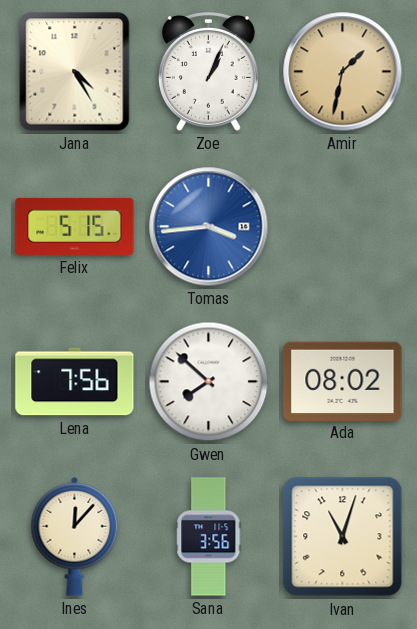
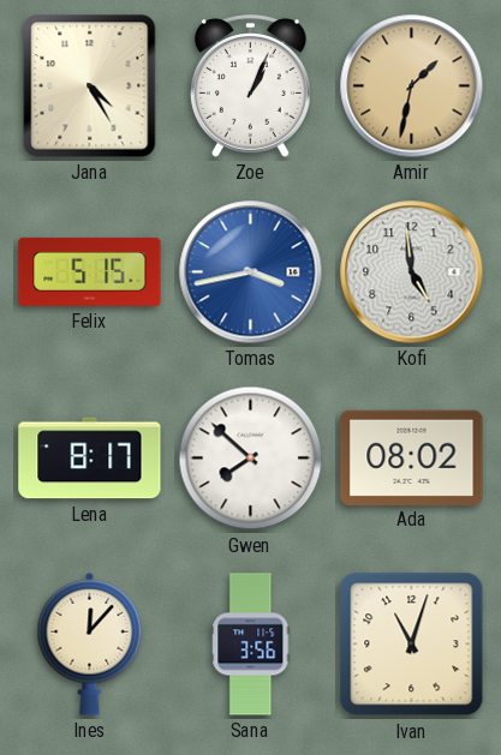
Tomas: 3:44 -> 3:43
Kofi: none -> 4:59
Lena: 7:56 -> 8:17
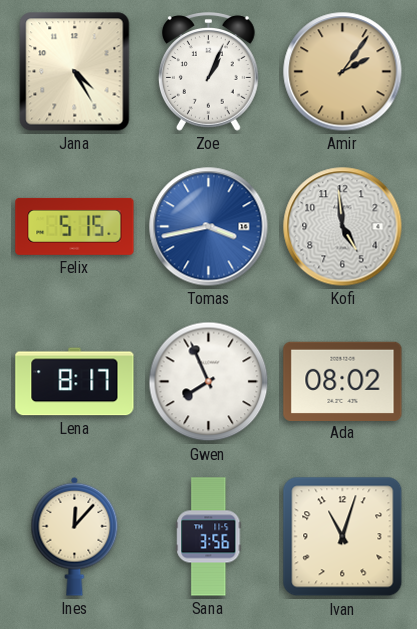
Amir: 1:32 -> 2:06
Gwen: 7:52 -> 7:56
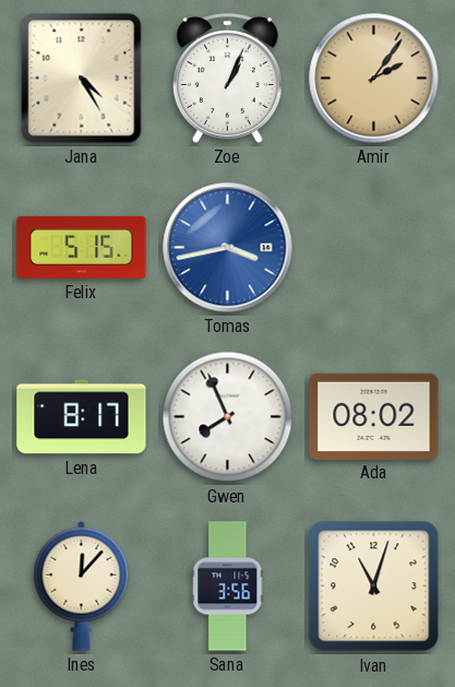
Kofi: 4:59 -> none
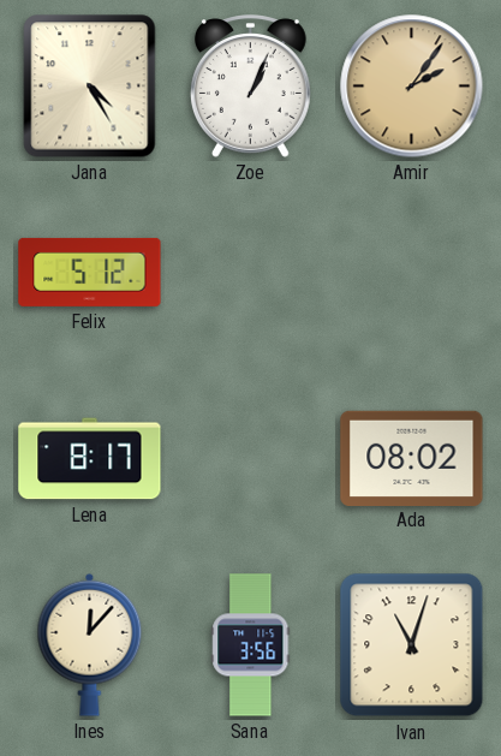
Felix: 5:15 -> 5:12
Tomas: 3:43 -> none
Gwen: 7:56 -> none
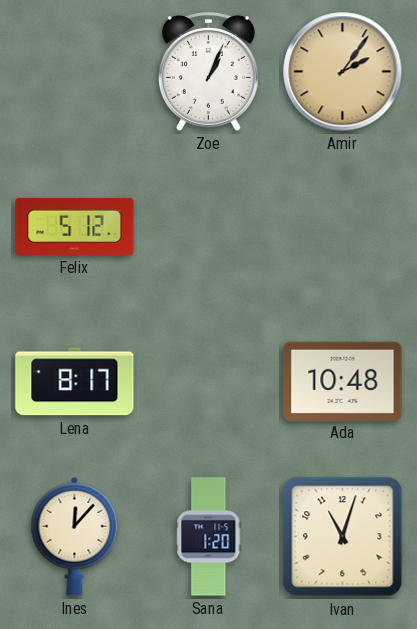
Jana: 4:25 -> none
Ada: 08:02 -> 10:48
Sana: 3:56 -> 1:20
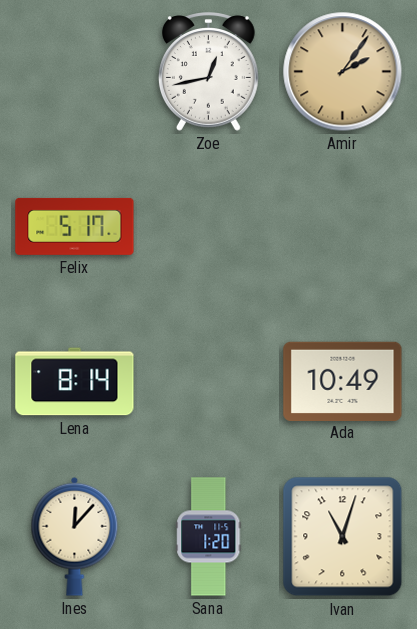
Zoe: 1:04 -> 12:43
Felix: 5:12 -> 5:17
Lena: 8:17 -> 8:14
Ada: 10:48 -> 10:49
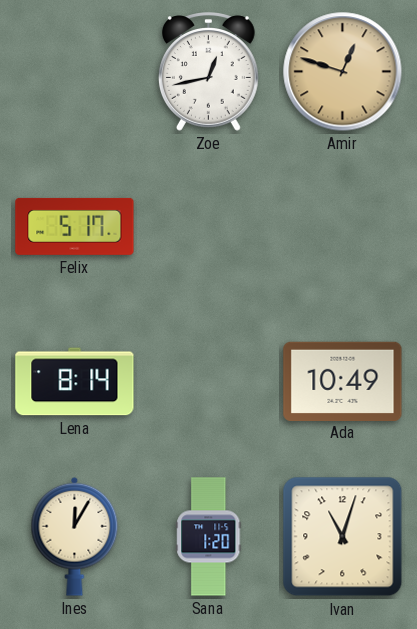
Amir: 2:06 -> 12:48
Ines: 12:07 -> 12:05
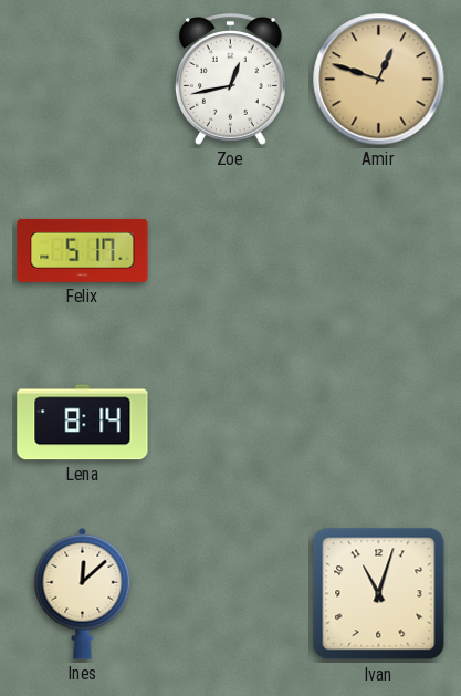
Ada: 10:49 -> none
Ines: 12:05 -> 12:08
Sana: 1:20 -> none
